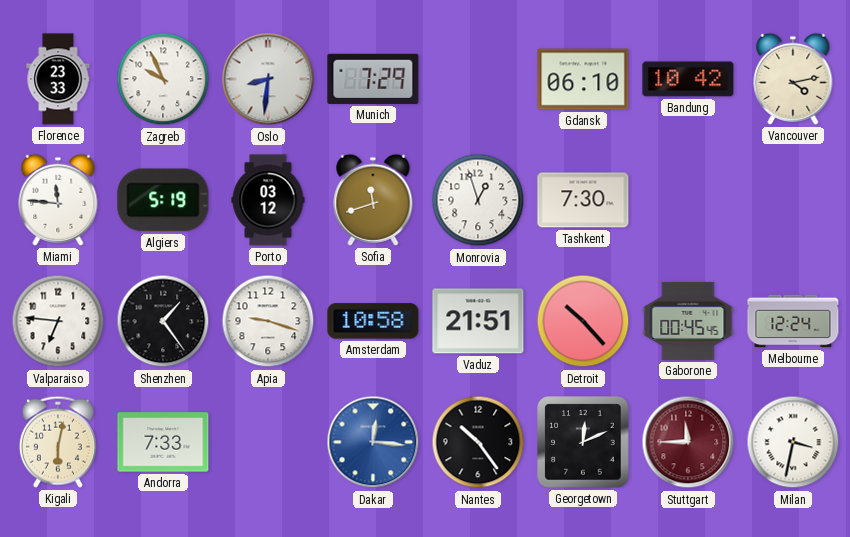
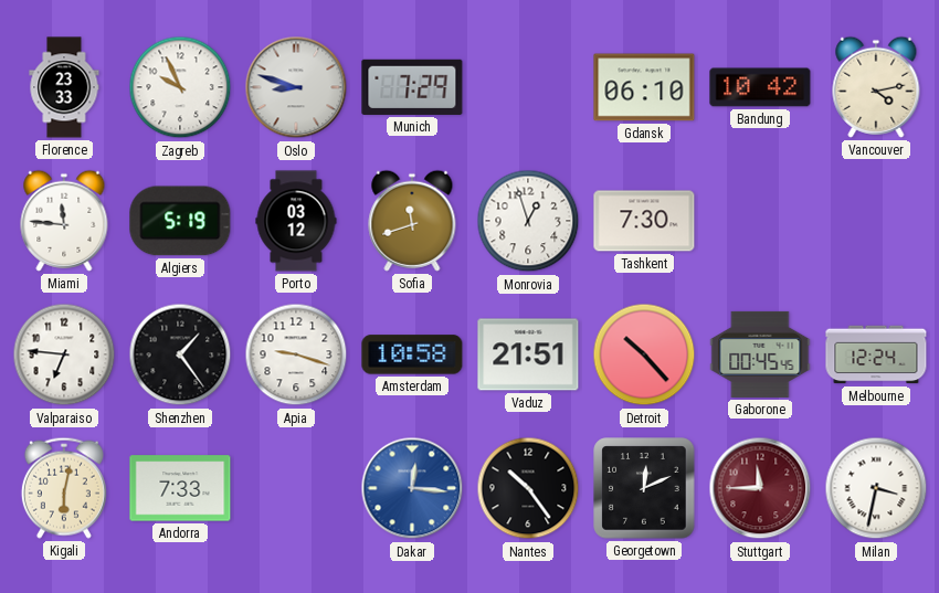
Oslo: 8:31 -> 8:48
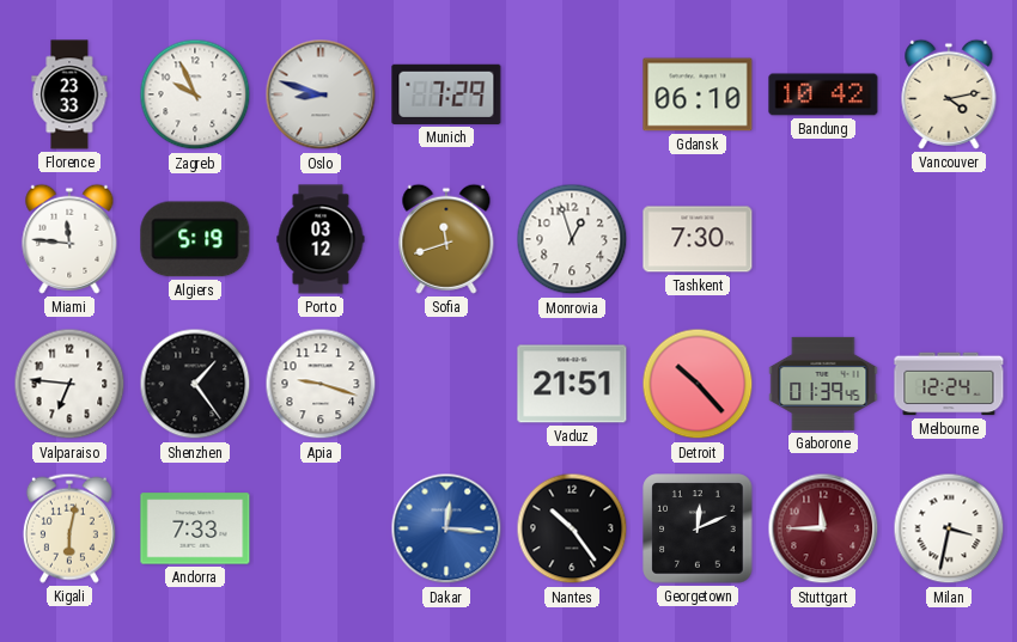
Amsterdam: 10:58 -> none
Gaborone: 00:45 -> 01:39
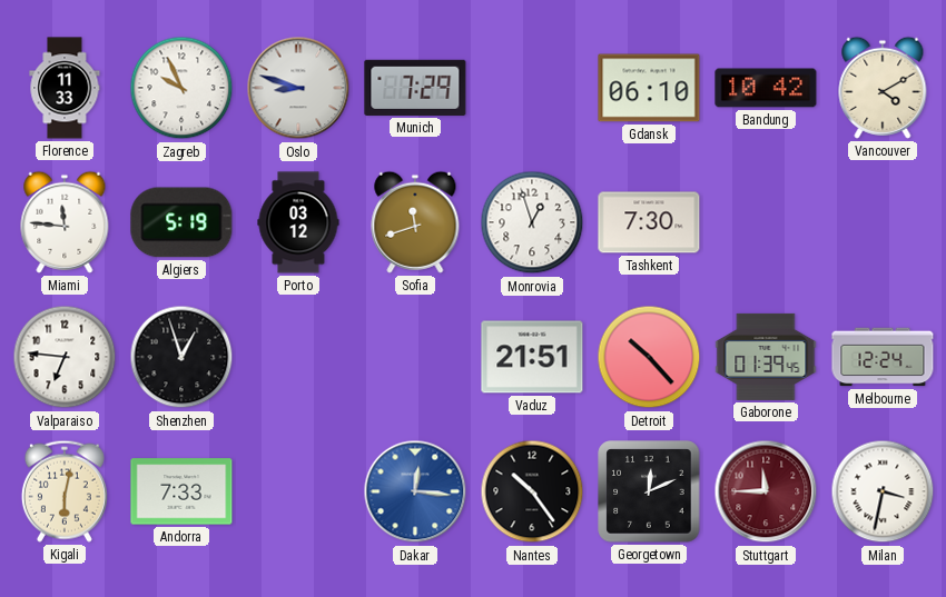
Florence: 23:33 -> 11:33
Vancouver: 4:13 -> 4:10
Shenzhen: 1:24 -> 12:57
Apia: 9:18 -> none
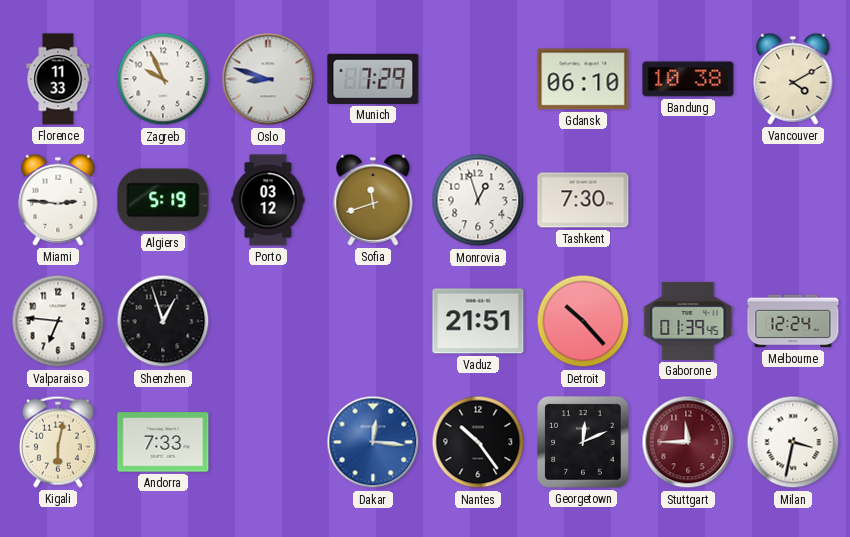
Bandung: 10:42 -> 10:38
Miami: 11:46 -> 2:46
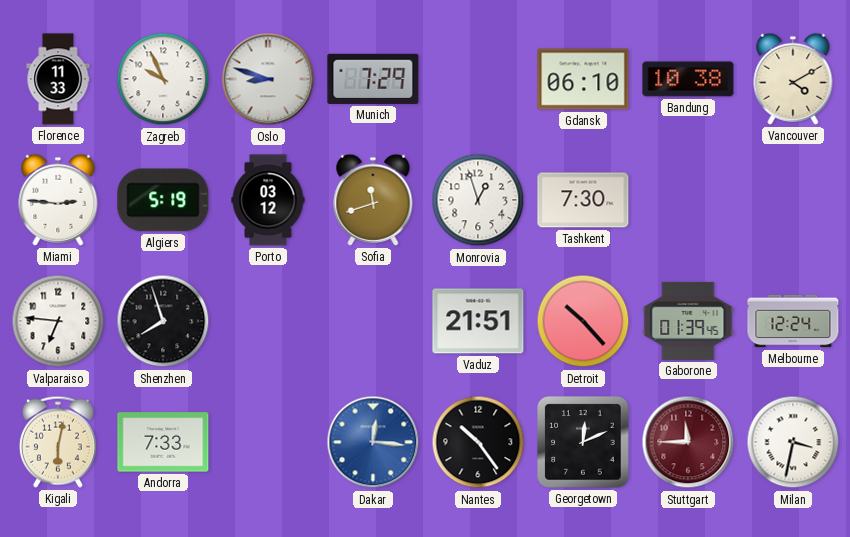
Shenzhen: 12:57 -> 7:57
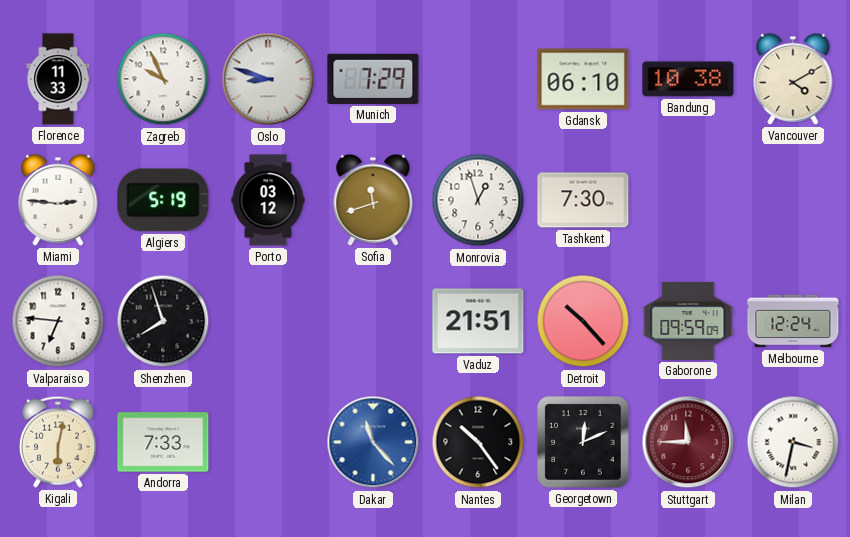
Gaborone: 01:39 -> 09:59
Dakar: 12:16 -> 11:23
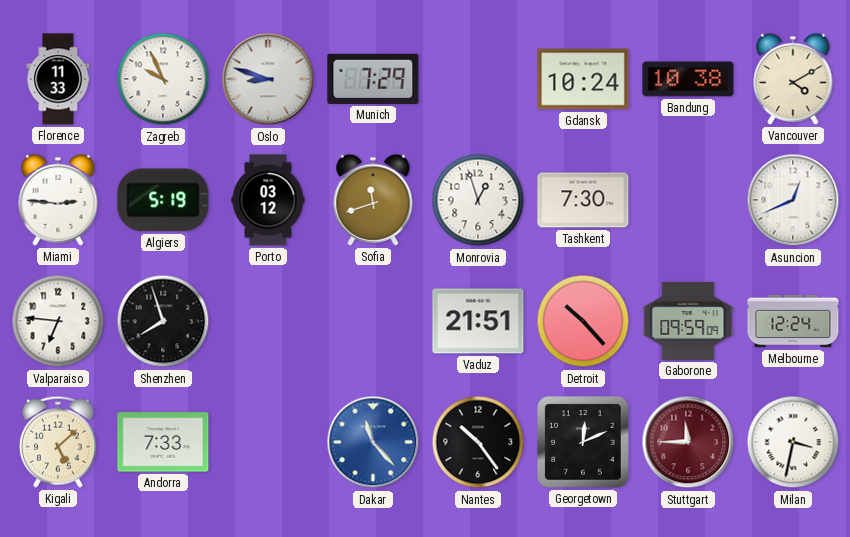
Gdansk: 06:10 -> 10:24
Asuncion: none -> 12:41
Kigali: 6:02 -> 5:08
